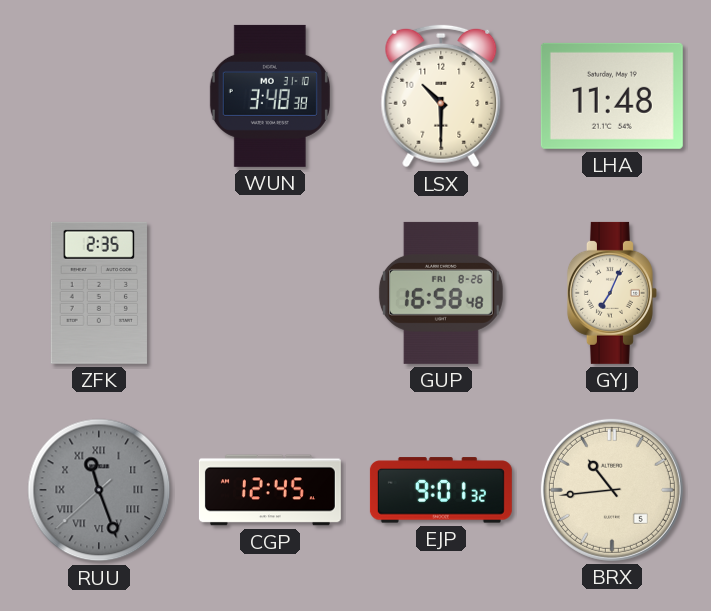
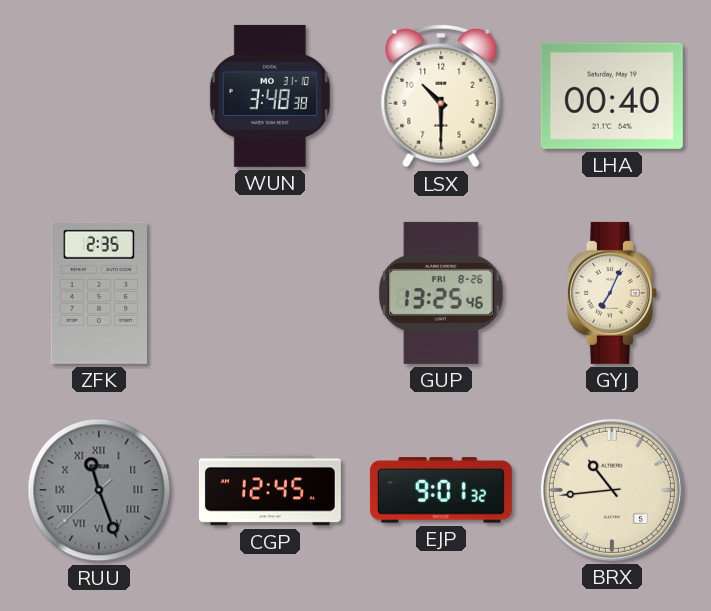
LHA: 11:48 -> 00:40
GUP: 16:58 -> 13:25
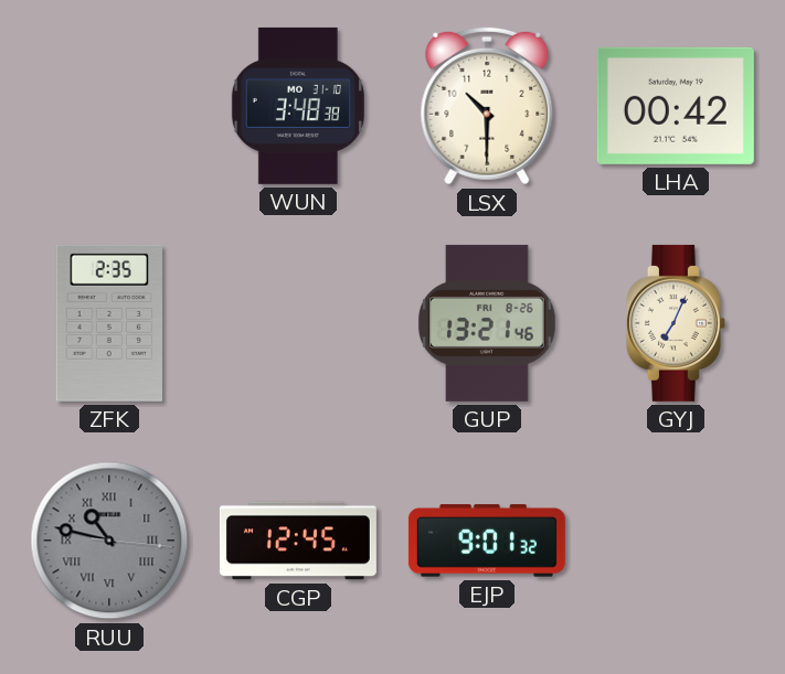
LHA: 00:40 -> 00:42
GUP: 13:25 -> 13:21
RUU: 11:26 -> 10:47
BRX: 10:44 -> none
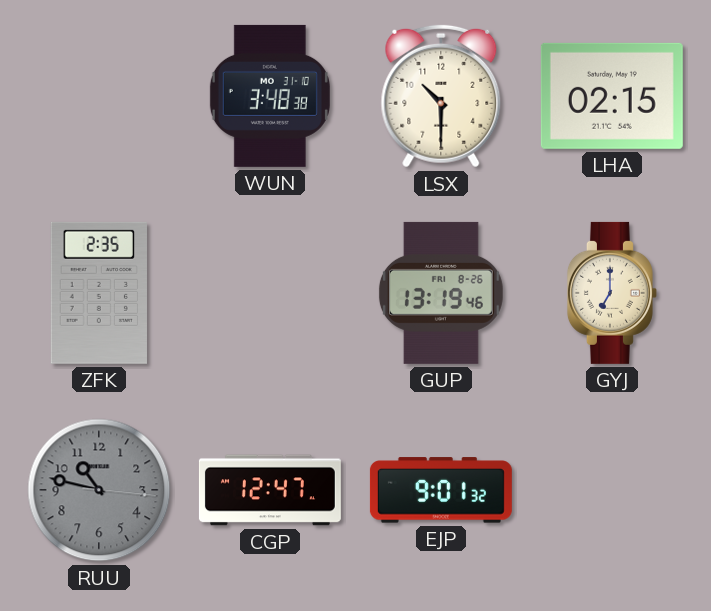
LHA: 00:42 -> 02:15
GUP: 13:21 -> 13:19
GYJ: 7:04 -> 7:00
RUU numerals: Roman -> Arabic
CGP: 12:45 -> 12:47
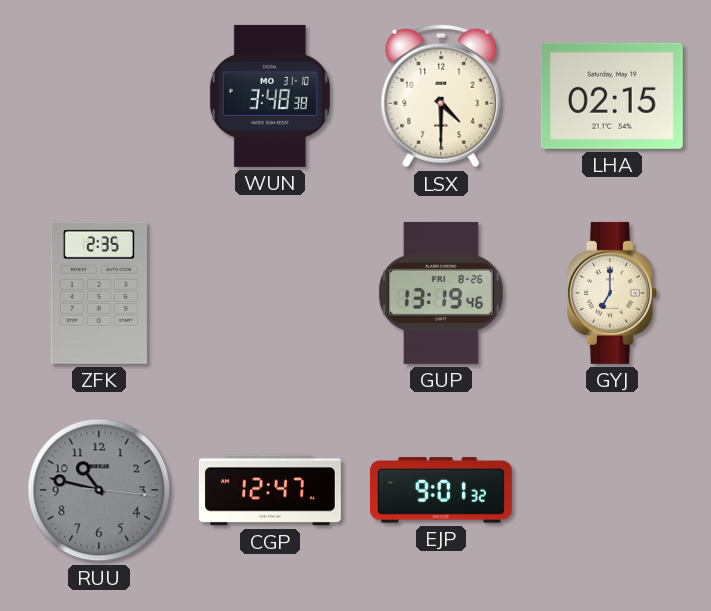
LSX: 10:30 -> 4:30
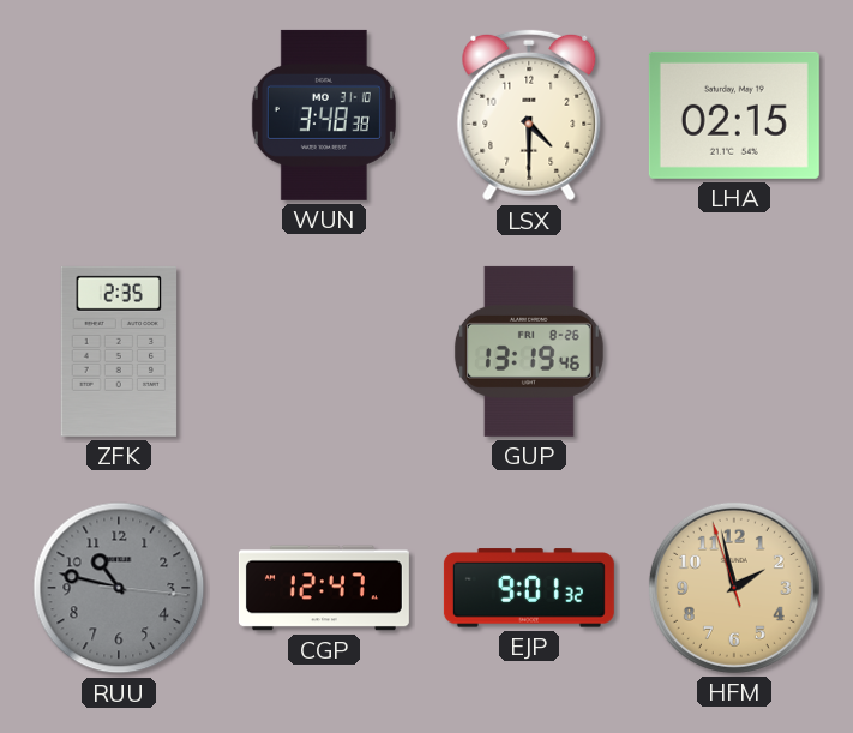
GYJ: 7:00 -> none
HFM: none -> 1:57
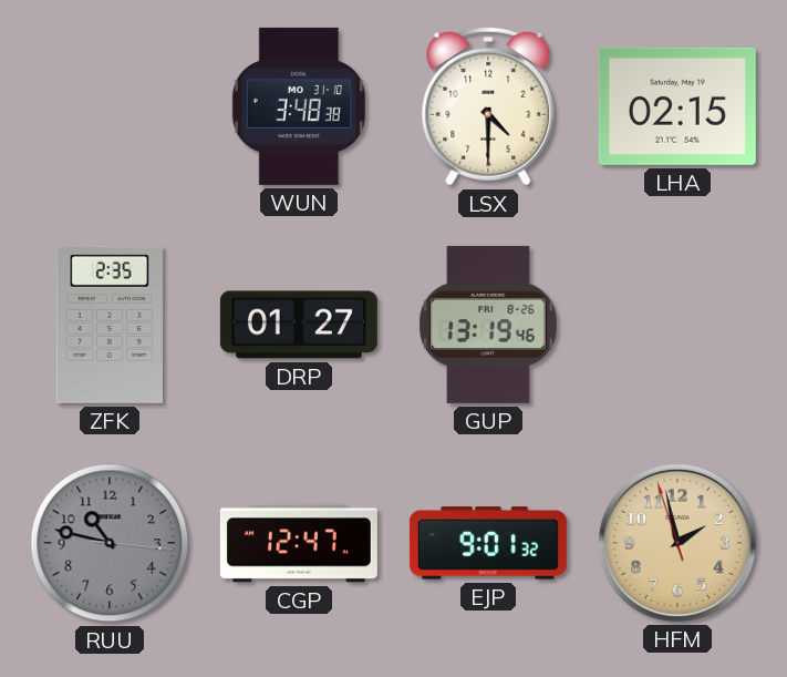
DRP: none -> 01:27
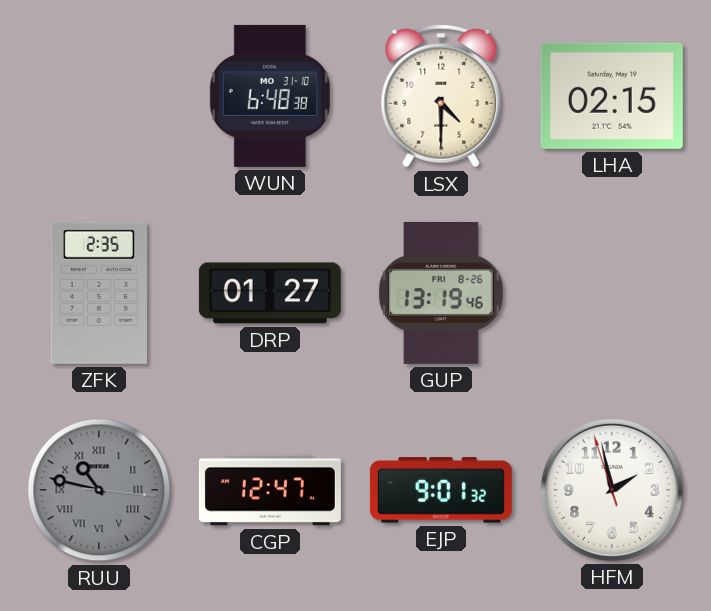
WUN: 3:48 -> 6:48
RUU numerals: Arabic -> Roman
HFM dial: champagne -> white
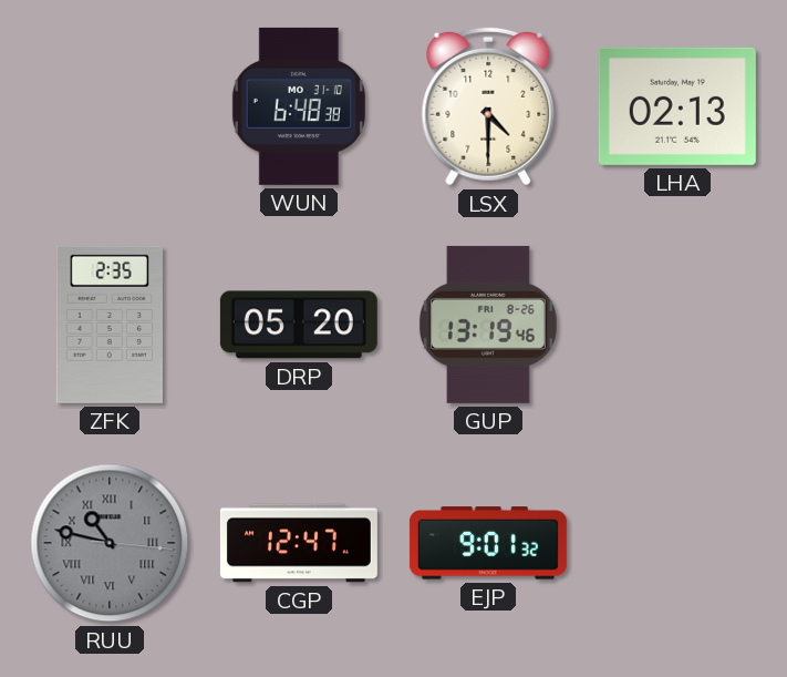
LHA: 02:15 -> 02:13
DRP: 01:27 -> 05:20
HFM: 1:57 -> none
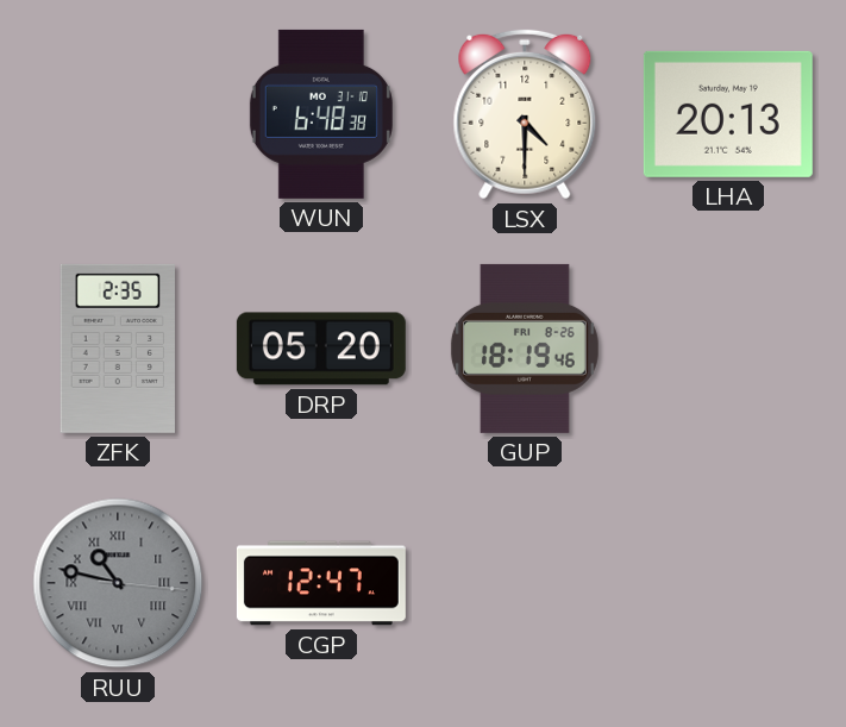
LHA: 02:13 -> 20:13
GUP: 13:19 -> 18:19
EJP: 9:01 -> none
